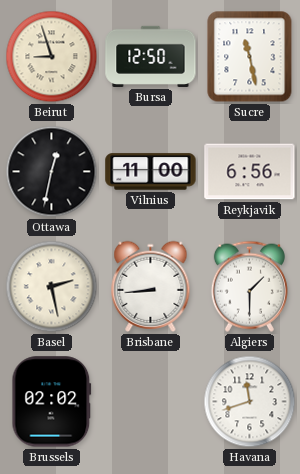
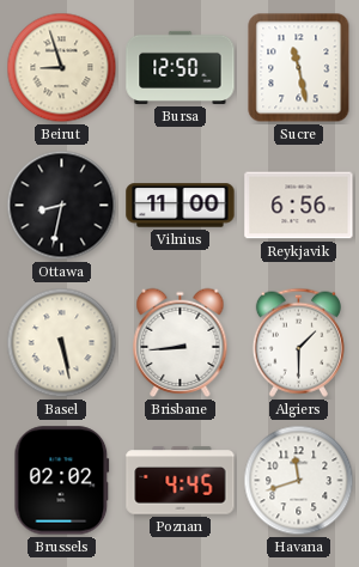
Ottawa: 12:32 -> 8:32
Basel: 2:28 -> 5:28
Poznan: none -> 4:45
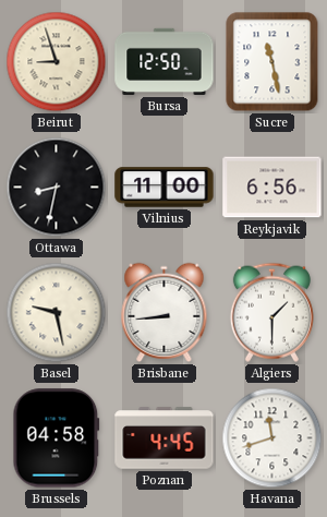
Basel: 5:28 -> 9:28
Brussels: 02:02 -> 04:58
